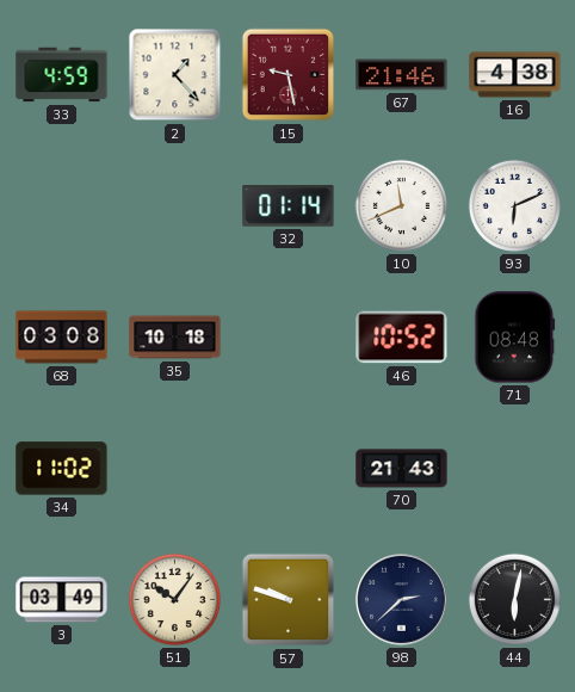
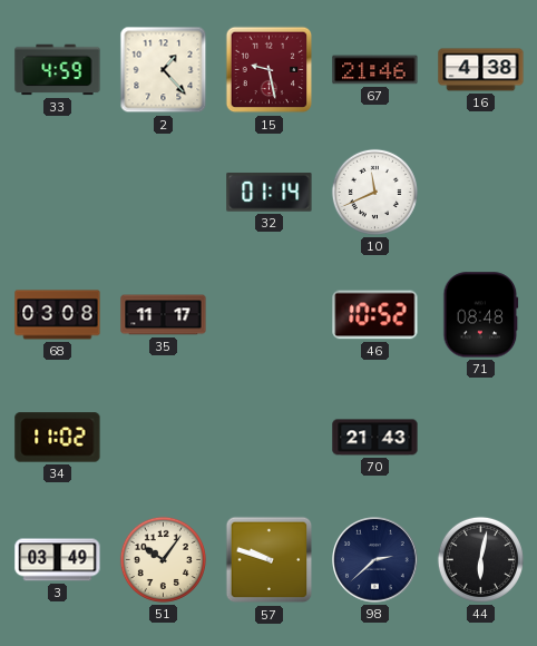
93: 6:11 -> none
35: 10:18 -> 11:17
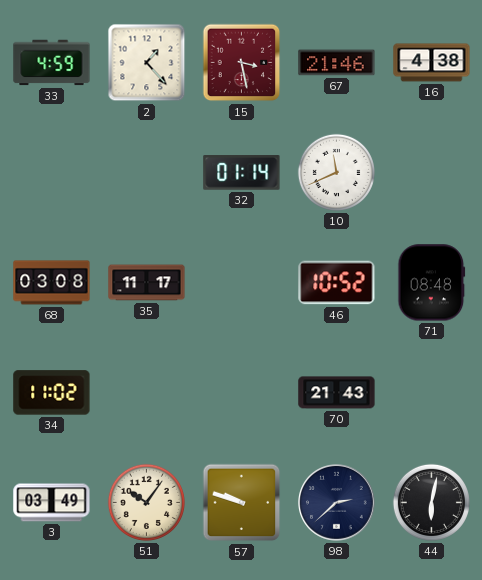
15: 9:28 -> 3:28
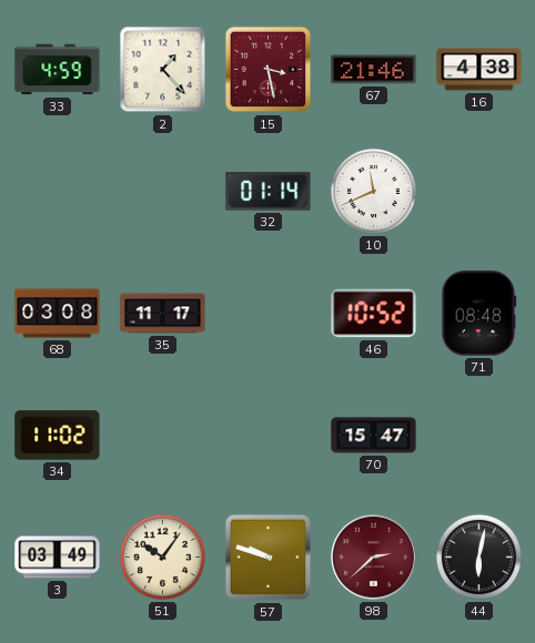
70: 21:43 -> 15:47
98 dial: navy -> burgundy
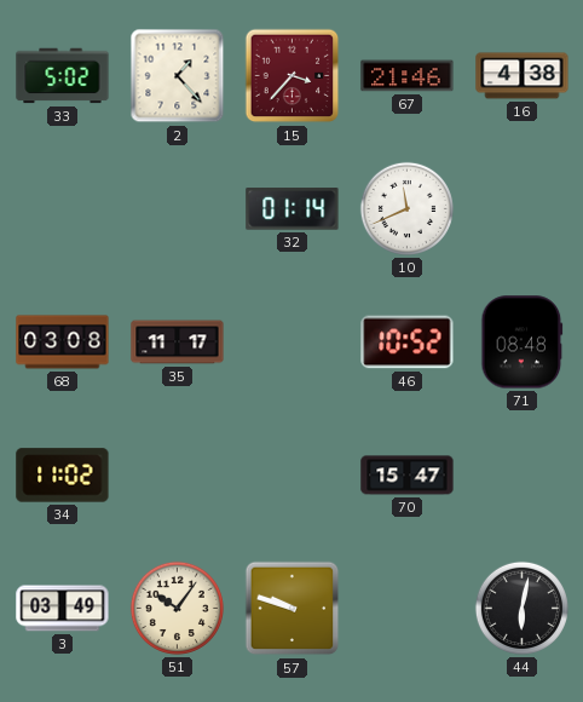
33: 4:59 -> 5:02
15: 3:28 -> 3:37
98: 2:38 -> none
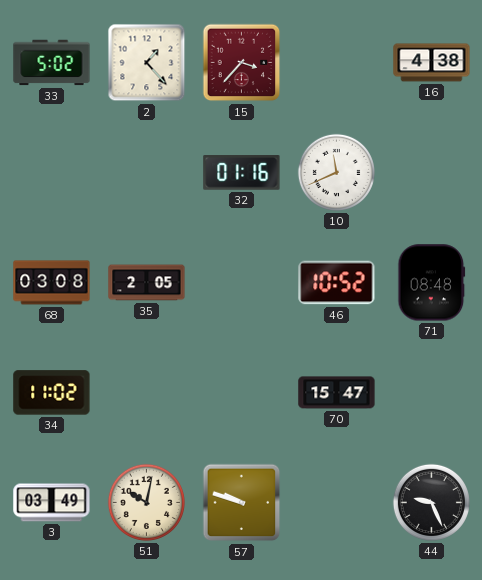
67: 21:46 -> none
32: 01:14 -> 01:16
35: 11:17 -> 2:05
51: 10:06 -> 10:02
44: 6:02 -> 9:26
